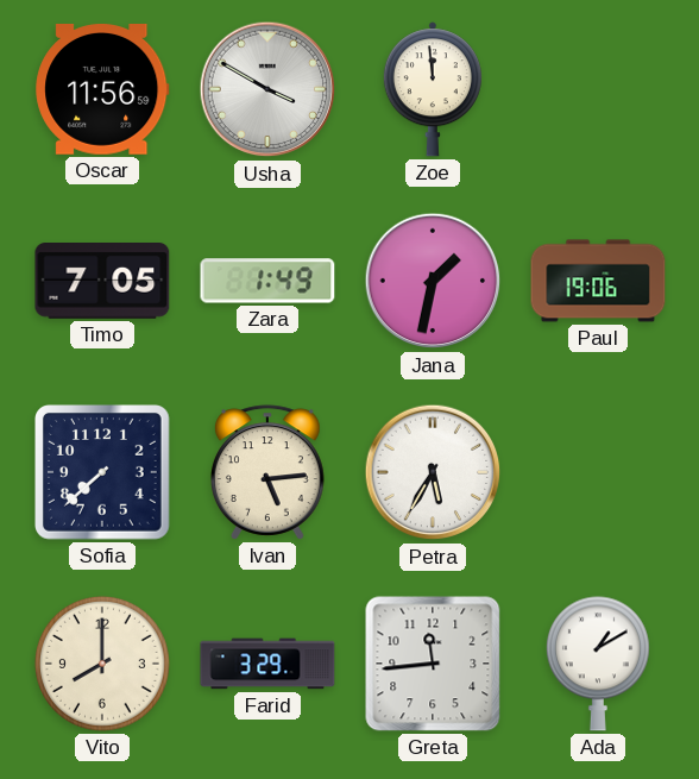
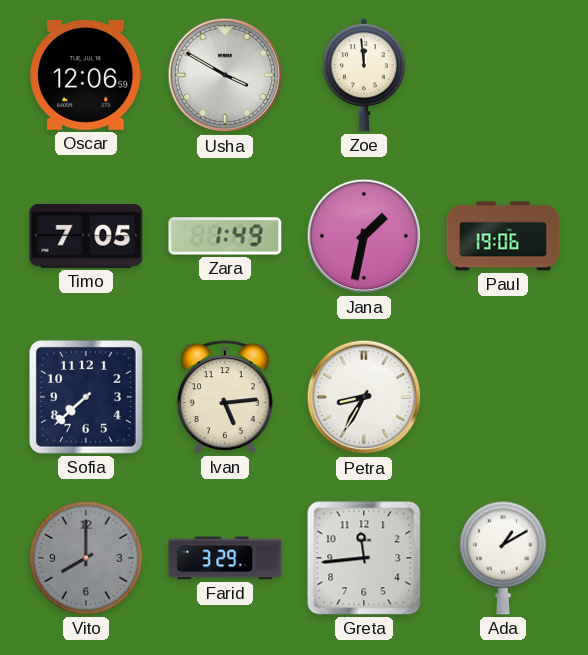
Oscar: 11:56 -> 12:06
Petra: 5:35 -> 8:35
Vito dial: cream -> grey
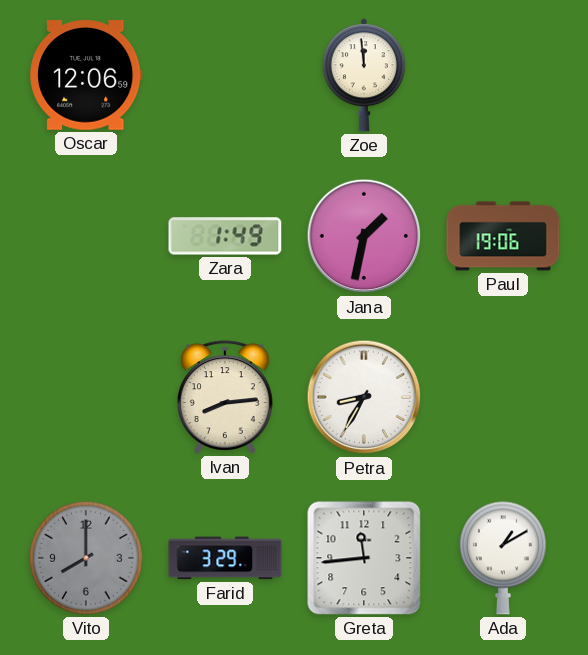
Usha: 3:50 -> none
Timo: 7:05 -> none
Sofia: 7:38 -> none
Ivan: 5:14 -> 8:14
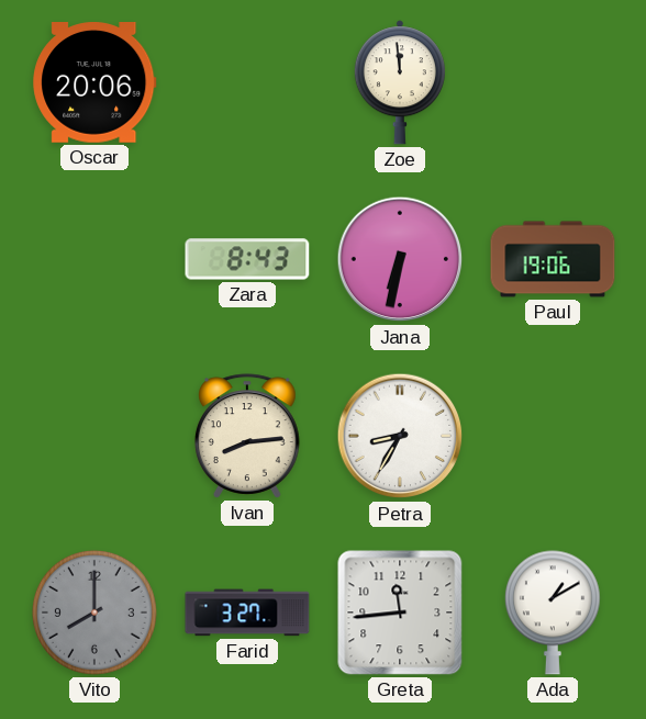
Oscar: 12:06 -> 20:06
Zara: 1:49 -> 8:43
Jana: 1:32 -> 6:32
Farid: 3:29 -> 3:27
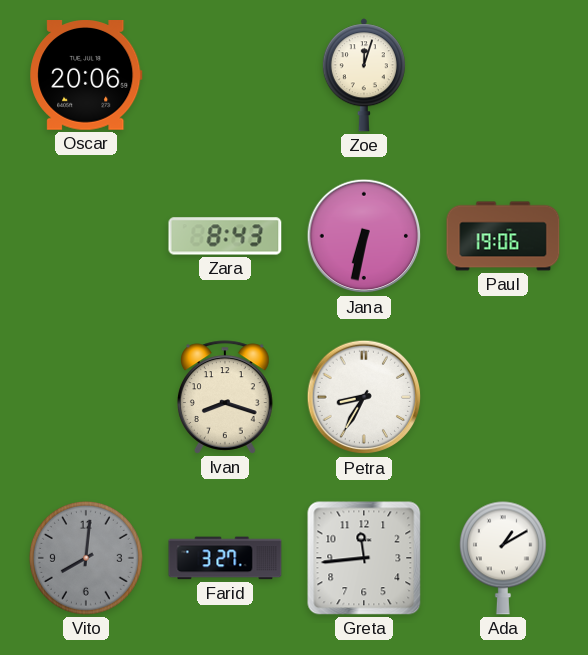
Zoe: 11:59 -> 12:03
Ivan: 8:14 -> 8:18
Vito: 8:00 -> 8:01
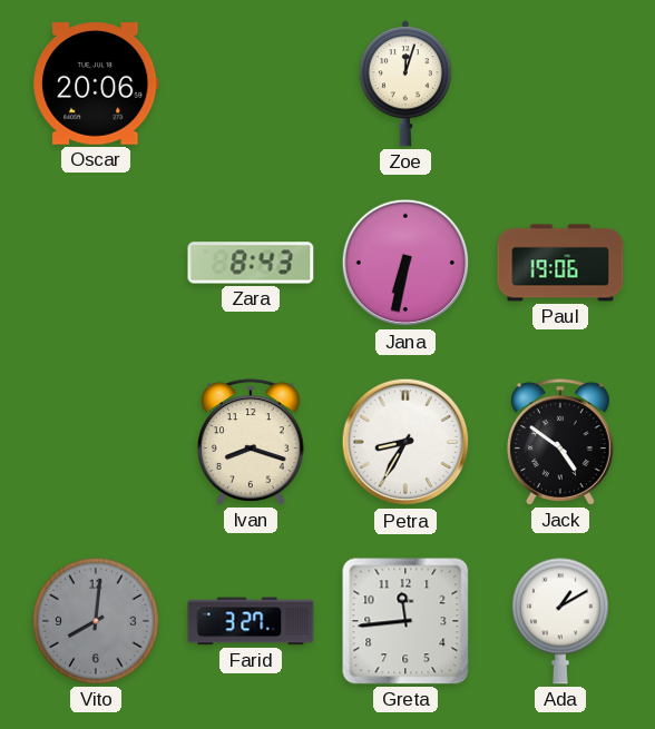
Jack: none -> 4:51
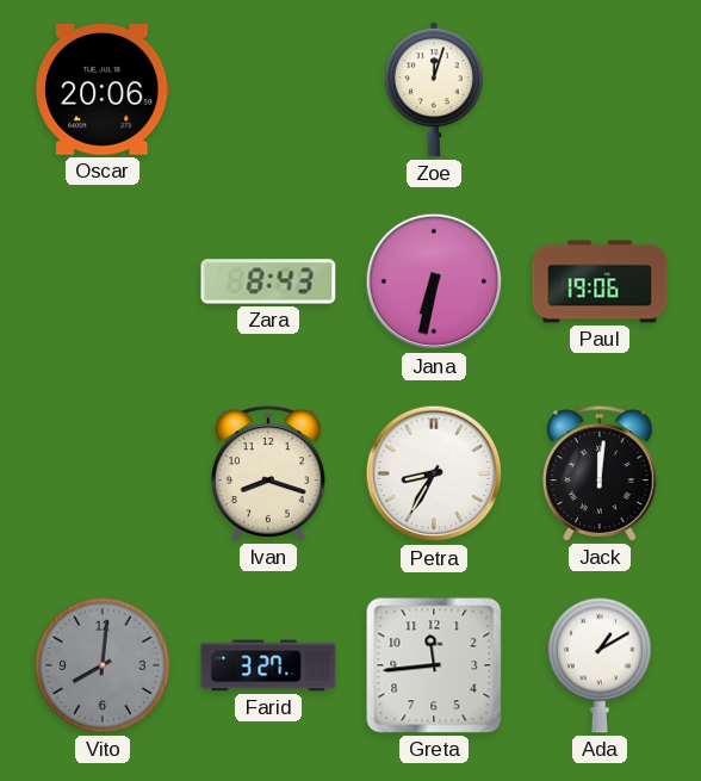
Jack: 4:51 -> 12:01
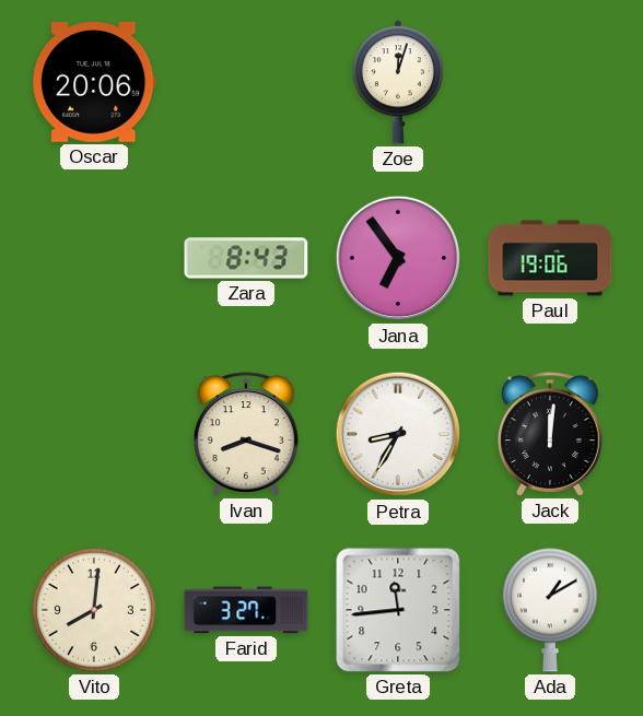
Jana: 6:32 -> 6:54
Vito dial: grey -> cream
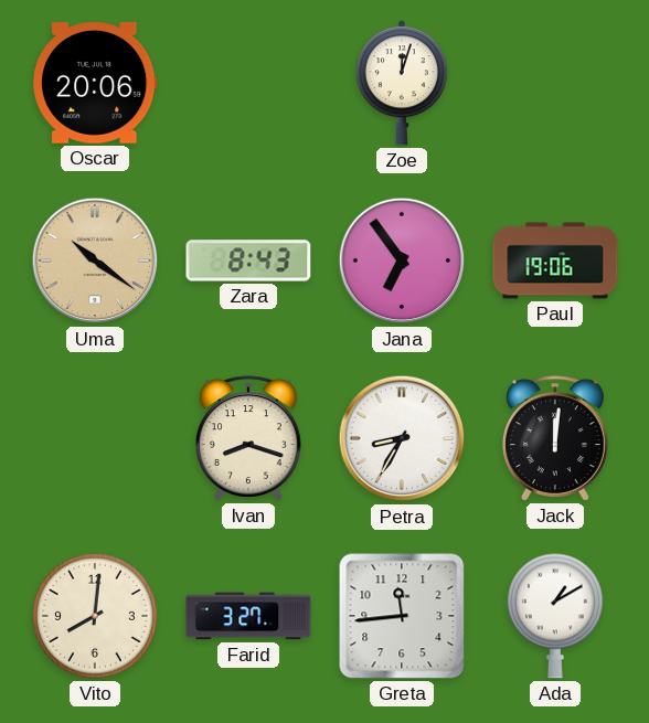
Uma: none -> 10:21
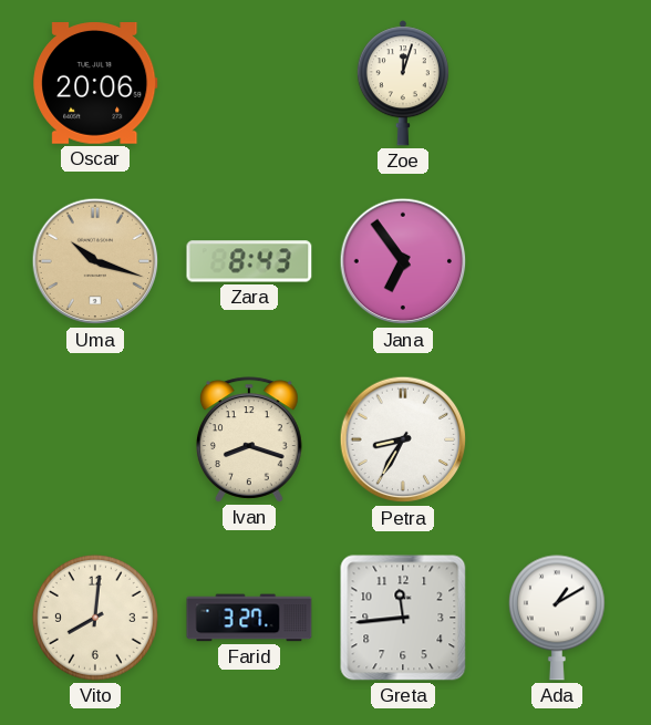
Uma: 10:21 -> 10:18
Paul: 19:06 -> none
Jack: 12:01 -> none
